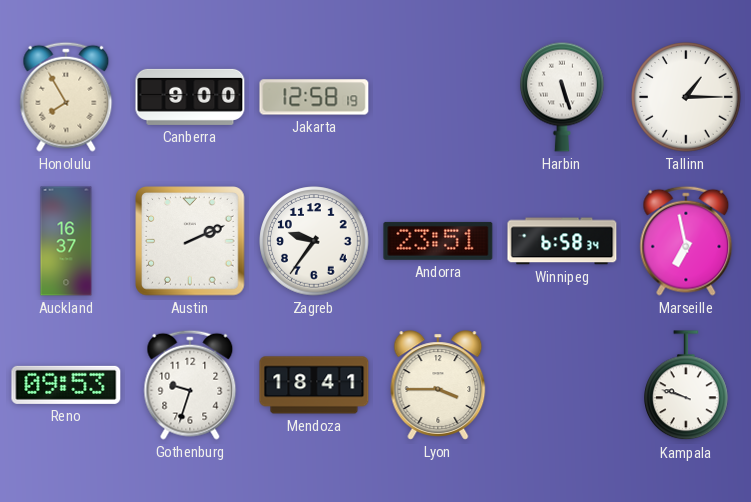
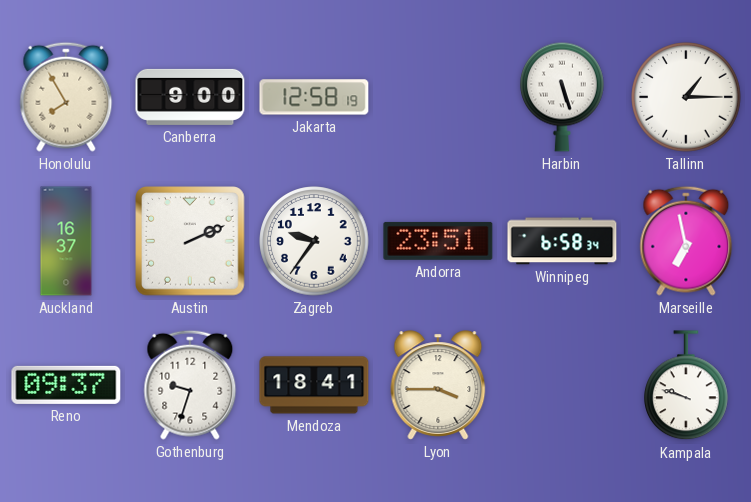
Reno: 09:53 -> 09:37
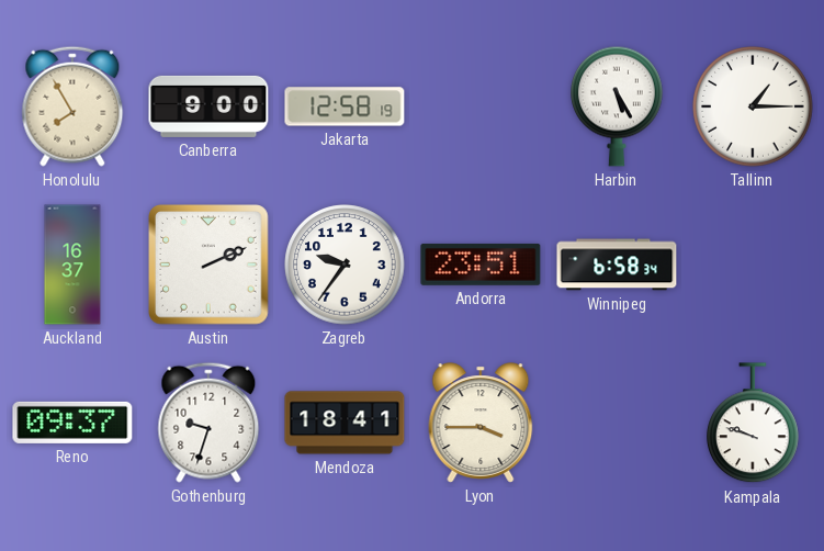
Harbin: 5:27 -> 5:25
Marseille: 6:58 -> none
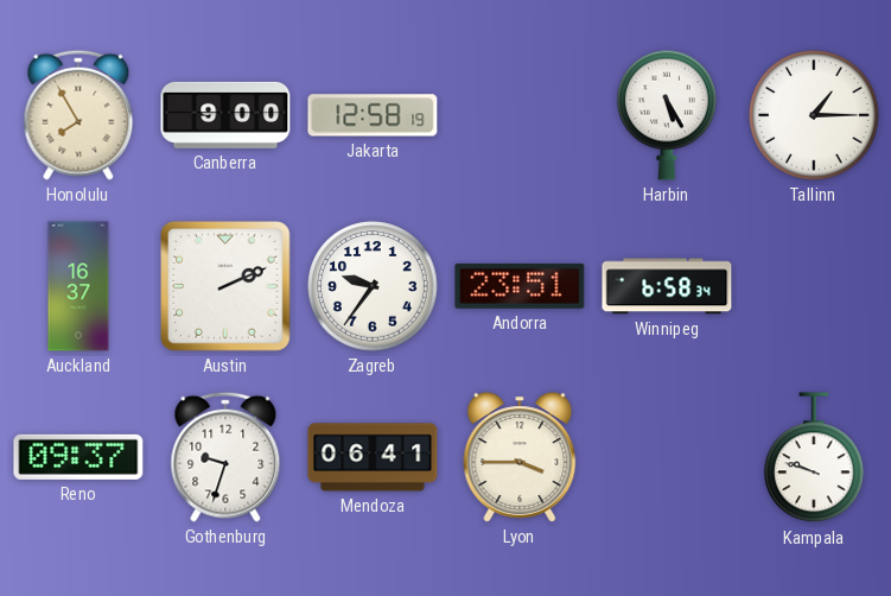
Mendoza: 18:41 -> 06:41
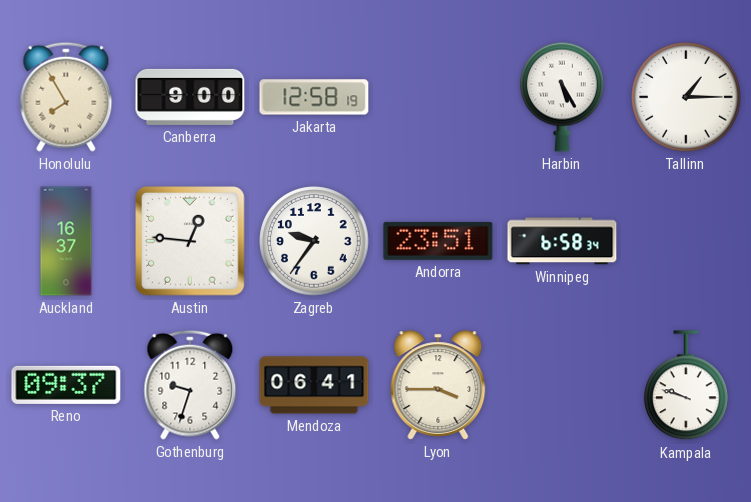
Austin: 2:11 -> 12:46
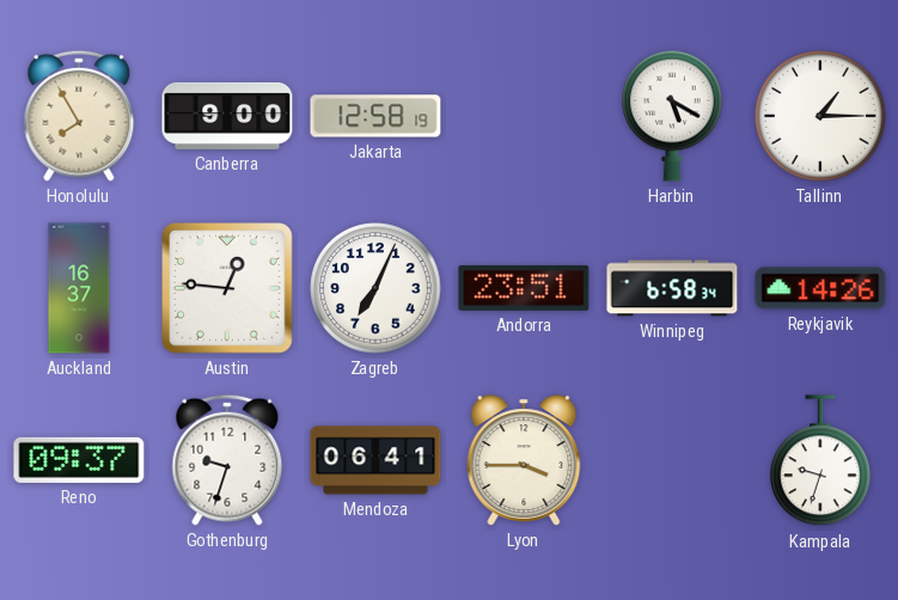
Harbin: 5:25 -> 5:20
Zagreb: 9:36 -> 7:04
Reykjavik: none -> 14:26
Kampala: 9:48 -> 9:33
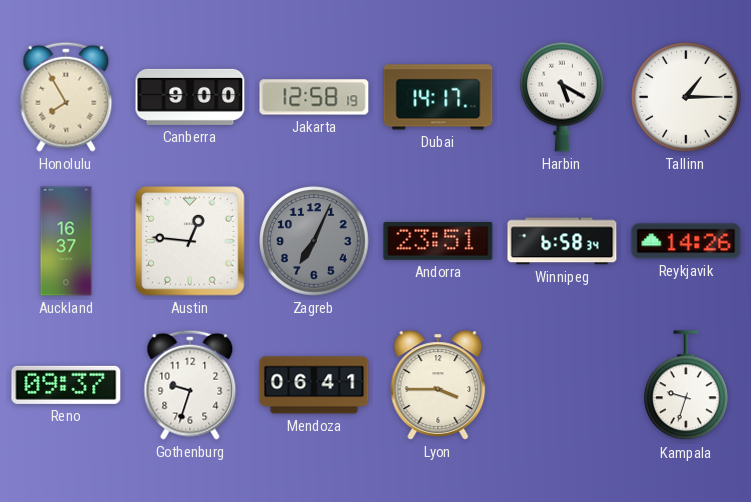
Dubai: none -> 14:17
Zagreb dial: white -> grey
